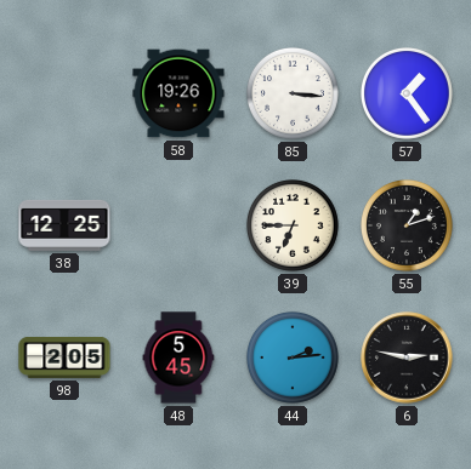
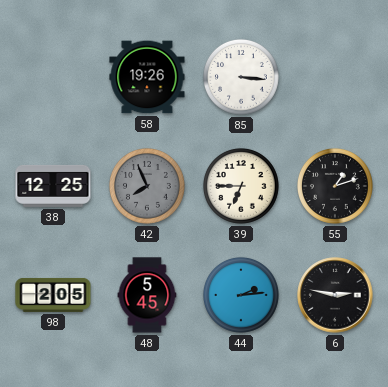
57: 1:24 -> none
42: none -> 7:56
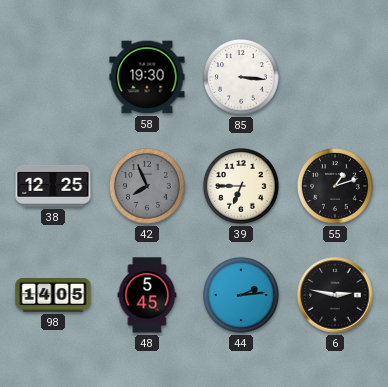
58: 19:26 -> 19:30
98: 2:05 -> 14:05
